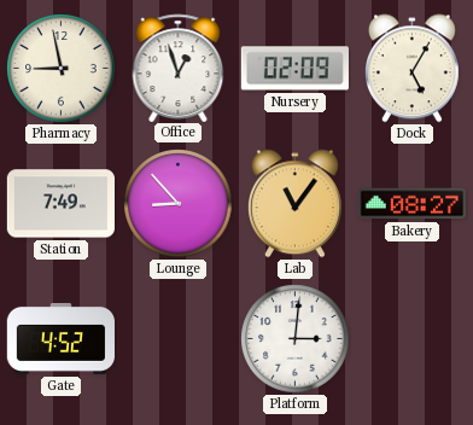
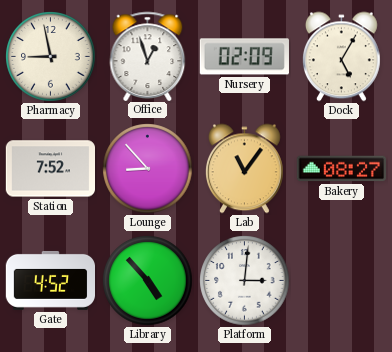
Station: 7:49 -> 7:52
Library: none -> 4:53
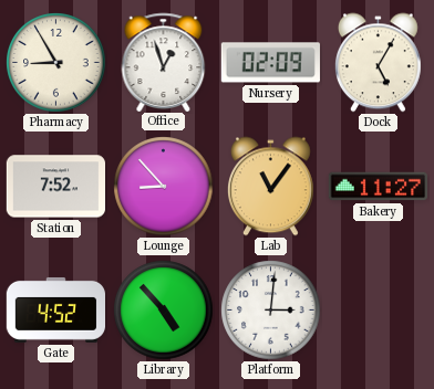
Pharmacy: 8:58 -> 8:55
Bakery: 08:27 -> 11:27
